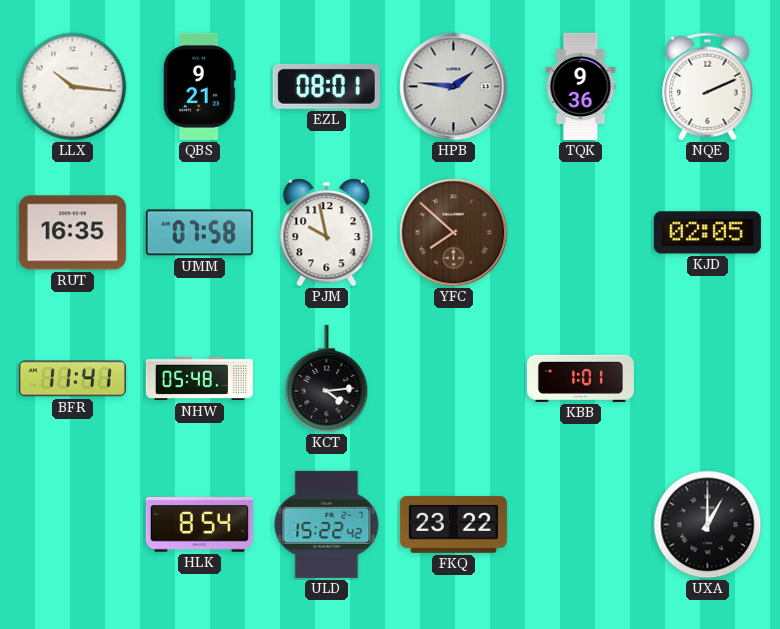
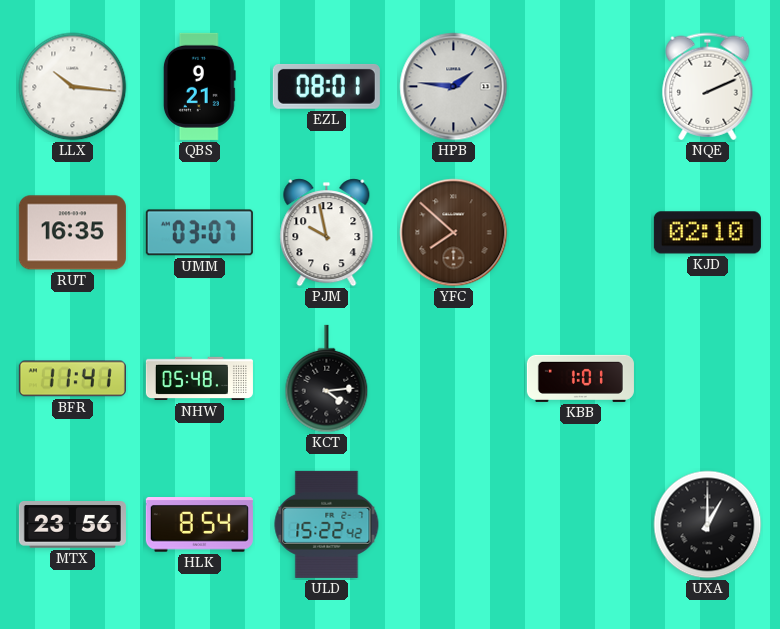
TQK: 9:36 -> none
UMM: 07:58 -> 03:07
KJD: 02:05 -> 02:10
MTX: none -> 23:56
FKQ: 23:22 -> none
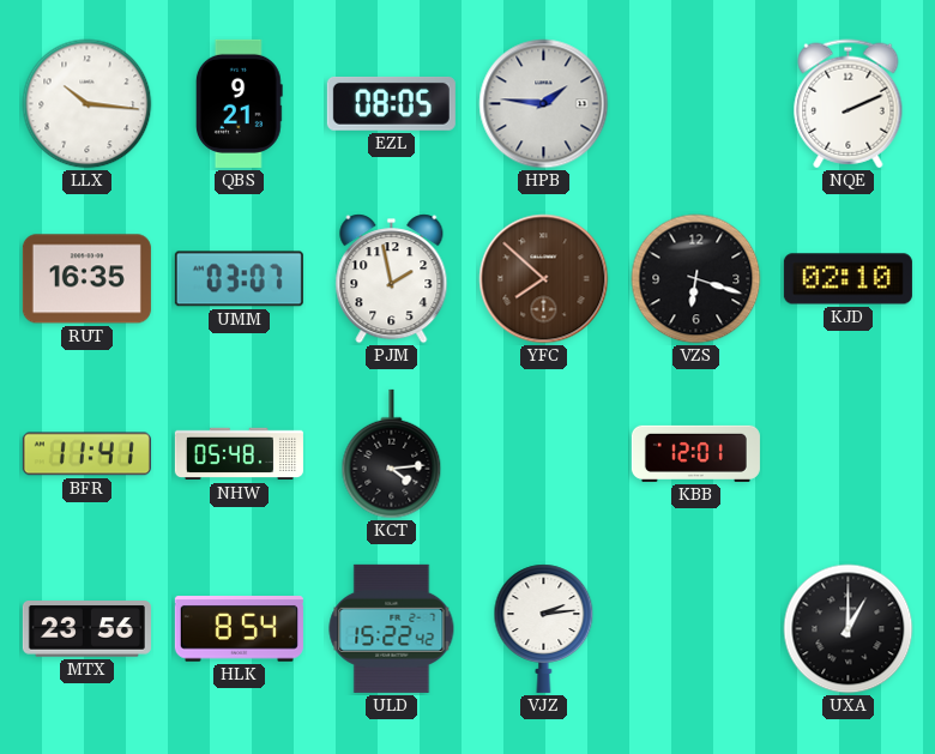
EZL: 08:01 -> 08:05
PJM: 9:58 -> 1:58
VZS: none -> 6:18
KBB: 1:01 -> 12:01
VJZ: none -> 2:14
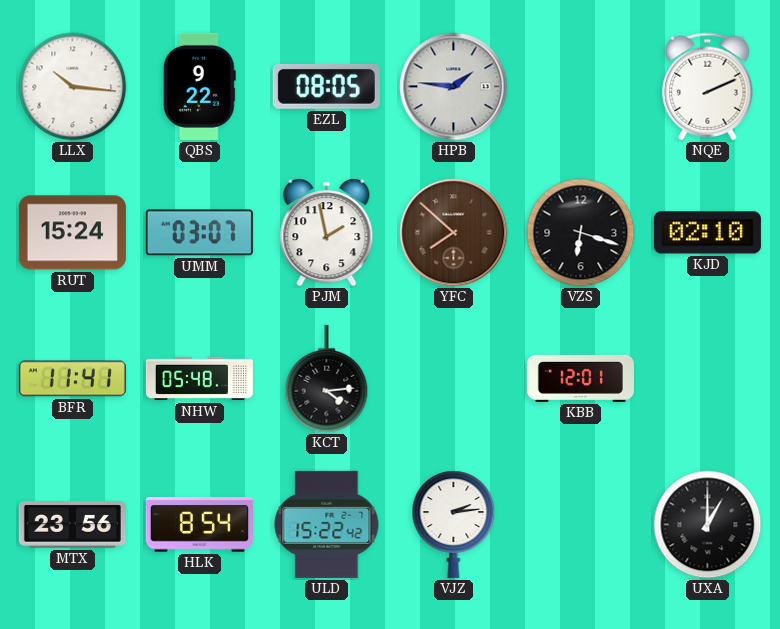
QBS: 9:21 -> 9:22
RUT: 16:35 -> 15:24
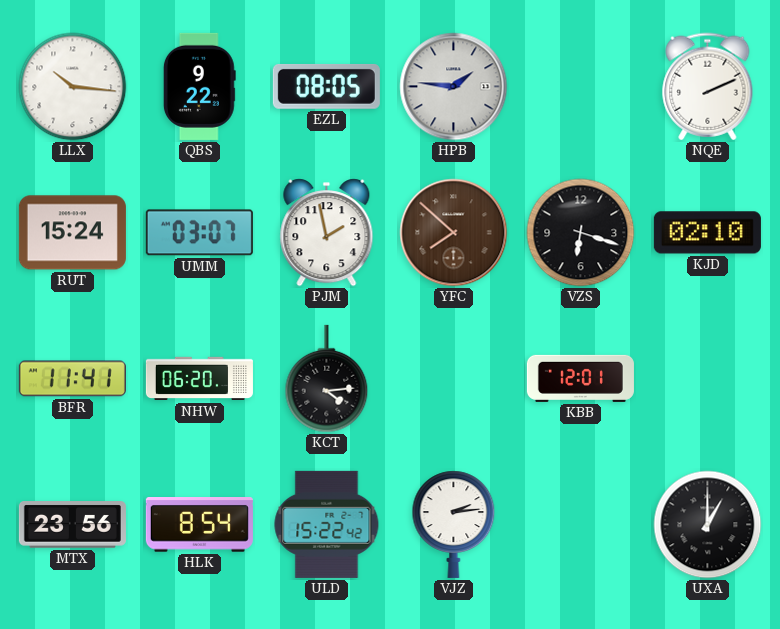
NHW: 05:48 -> 06:20
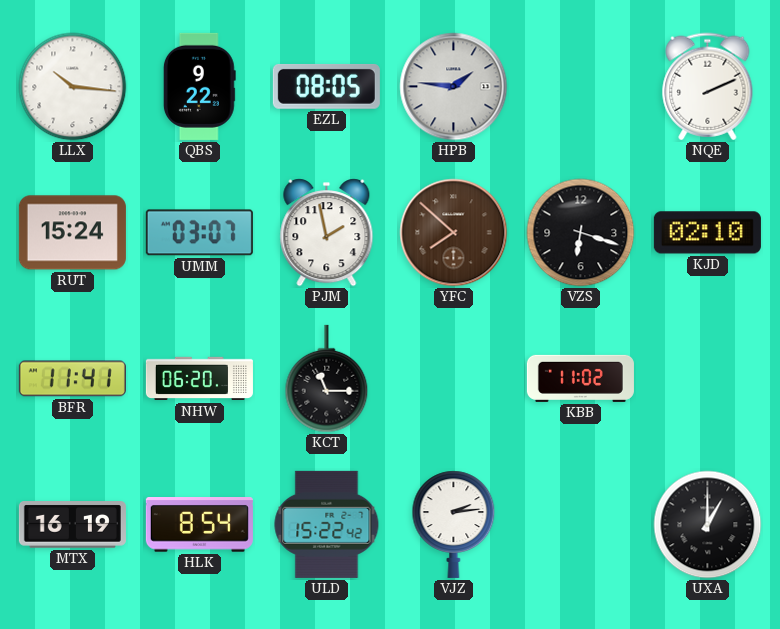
KCT: 4:14 -> 11:15
KBB: 12:01 -> 11:02
MTX: 23:56 -> 16:19
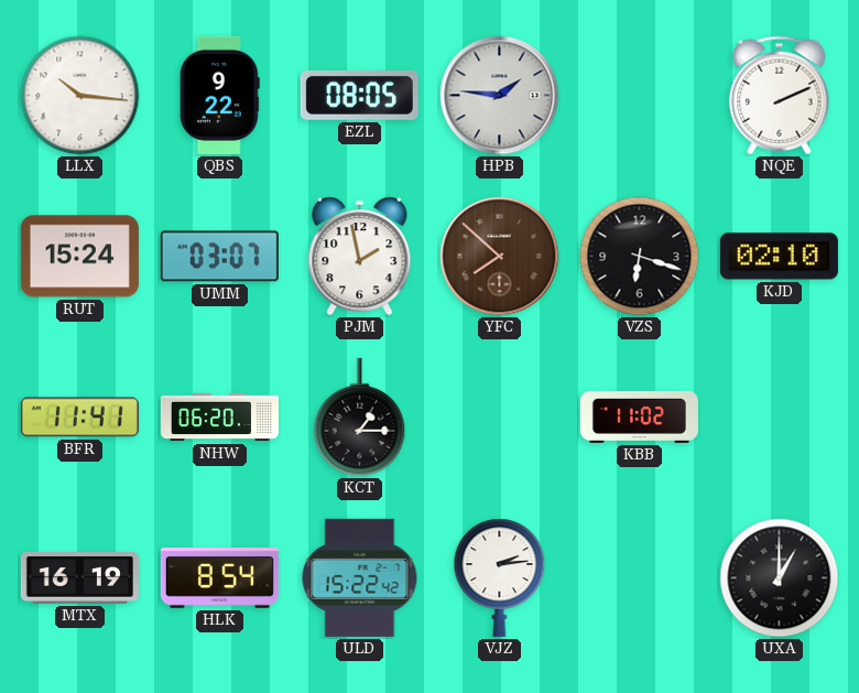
KCT: 11:15 -> 1:15
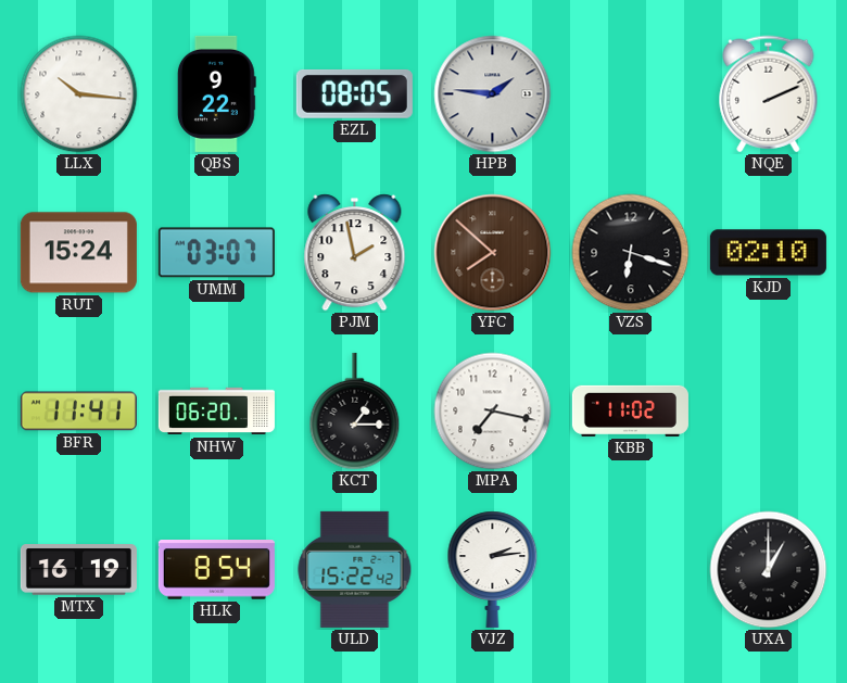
MPA: none -> 7:17
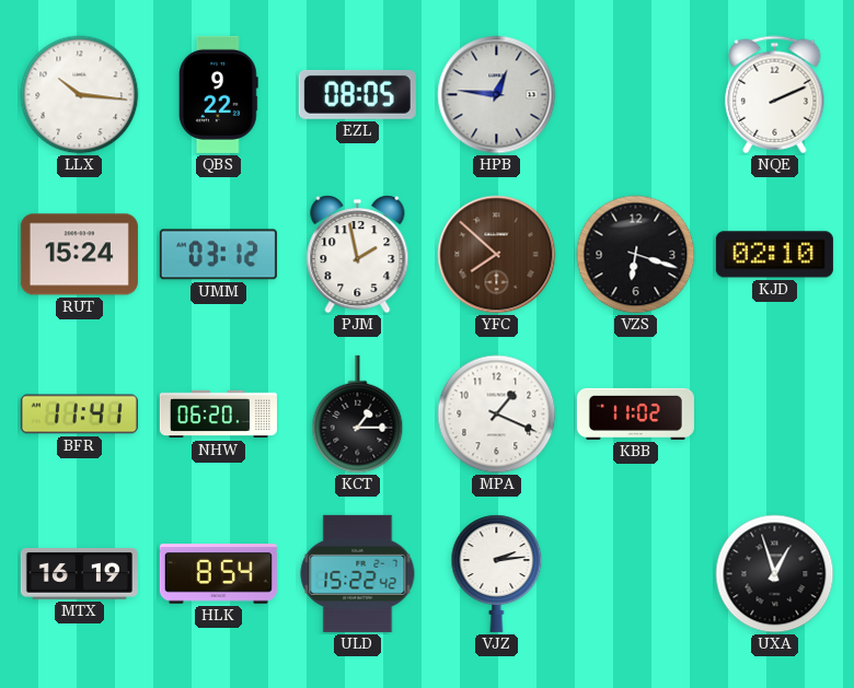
HPB: 1:46 -> 12:46
UMM: 03:07 -> 03:12
MPA: 7:17 -> 1:19
UXA: 1:00 -> 12:57
